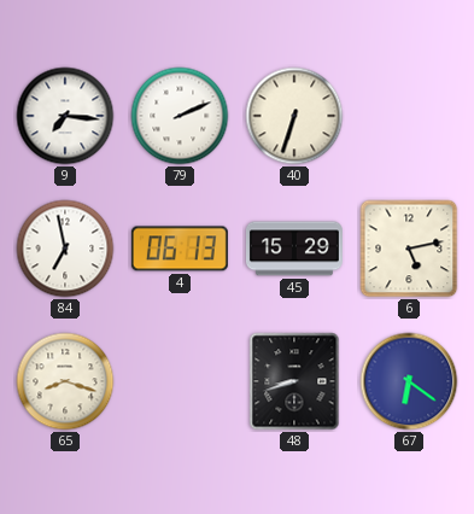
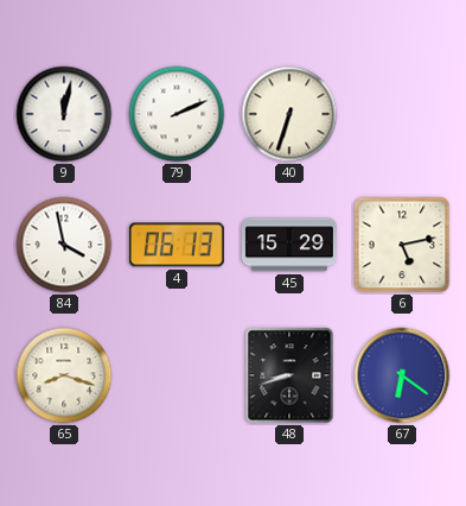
9: 7:16 -> 12:02
84: 6:58 -> 3:58
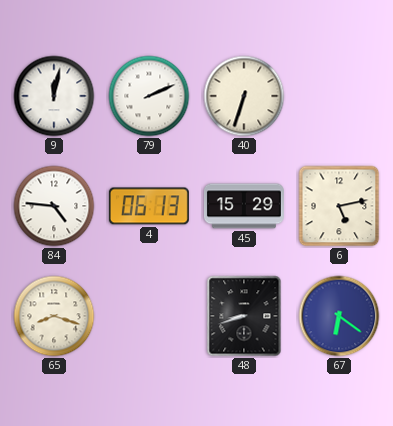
84: 3:58 -> 4:46
